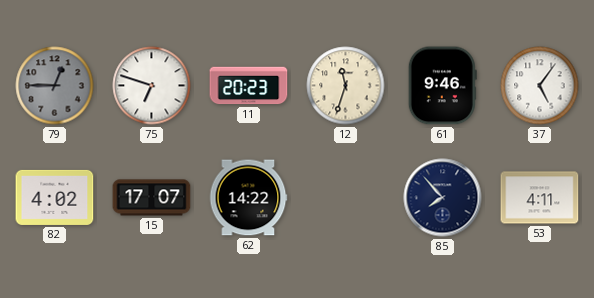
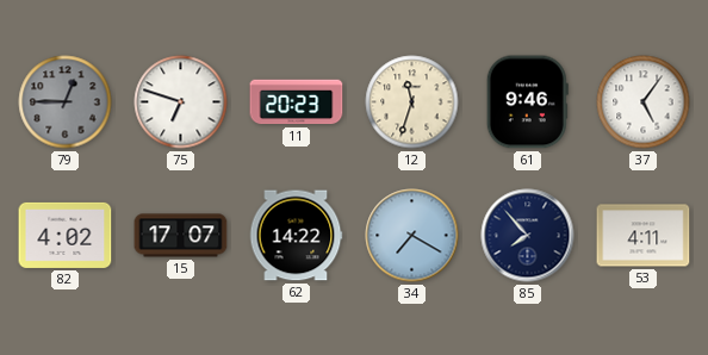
34: none -> 7:20
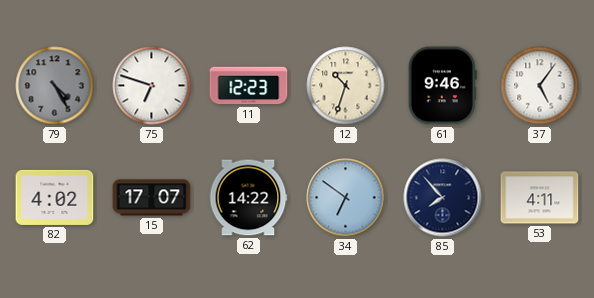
79: 12:45 -> 4:25
11: 20:23 -> 12:23
12: 11:33 -> 10:33
34: 7:20 -> 6:51
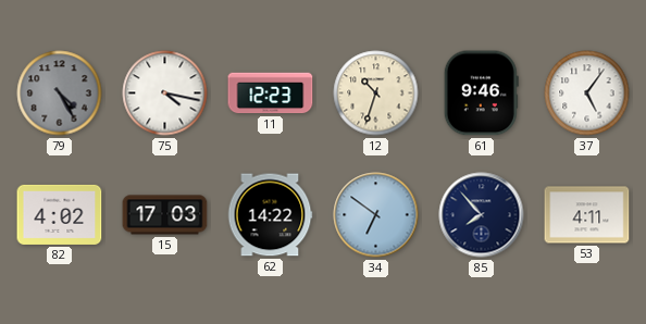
75: 6:48 -> 4:17
15: 17:07 -> 17:03
